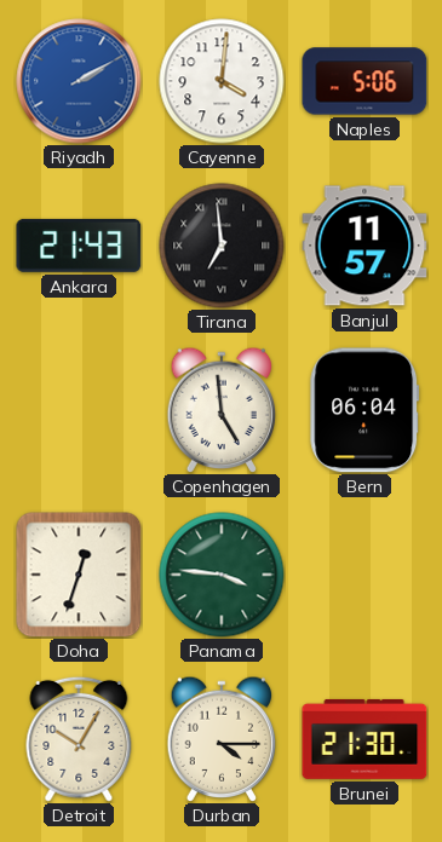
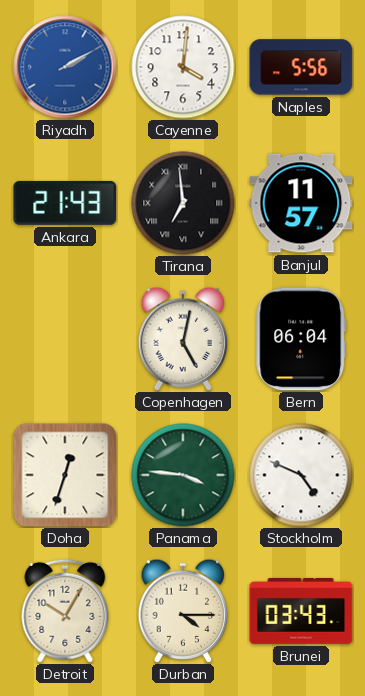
Naples: 5:06 -> 5:56
Copenhagen: 4:59 -> 5:02
Stockholm: none -> 4:49
Brunei: 21:30 -> 03:43
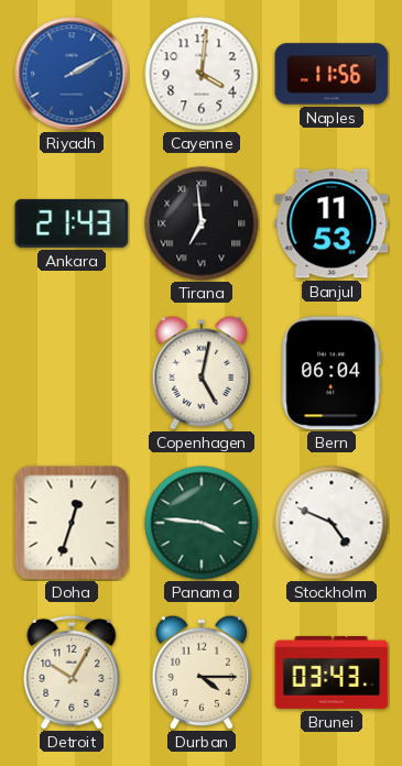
Naples: 5:56 -> 11:56
Banjul: 11:57 -> 11:53
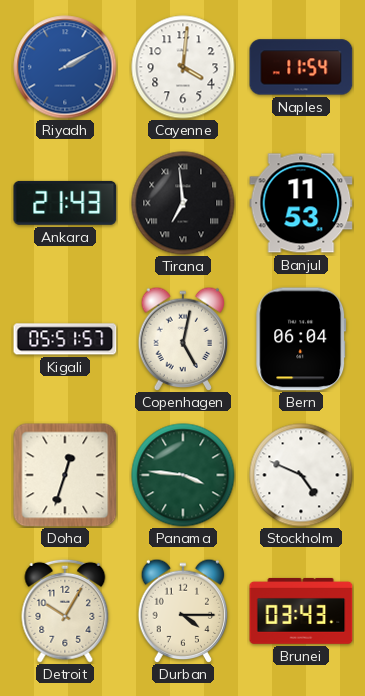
Naples: 11:56 -> 11:54
Kigali: none -> 05:51
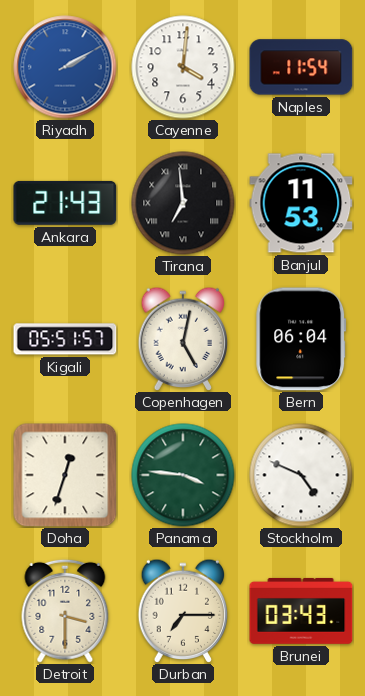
Detroit: 10:05 -> 3:30
Durban: 4:15 -> 7:15
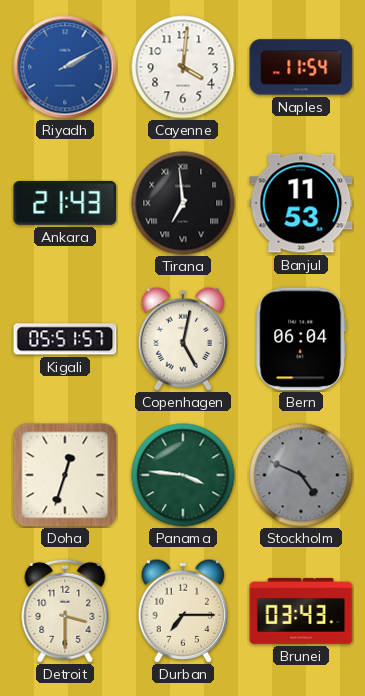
Stockholm dial: white -> grey
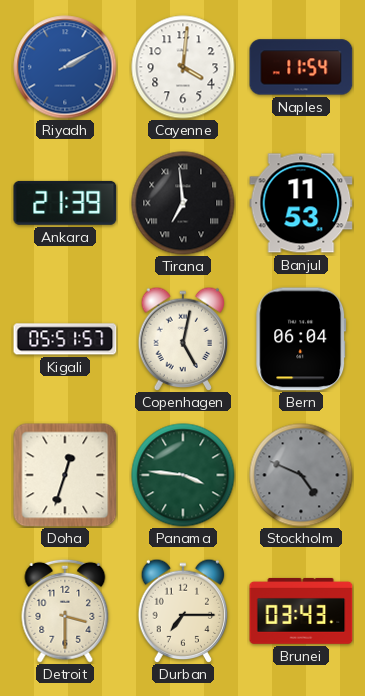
Ankara: 21:43 -> 21:39
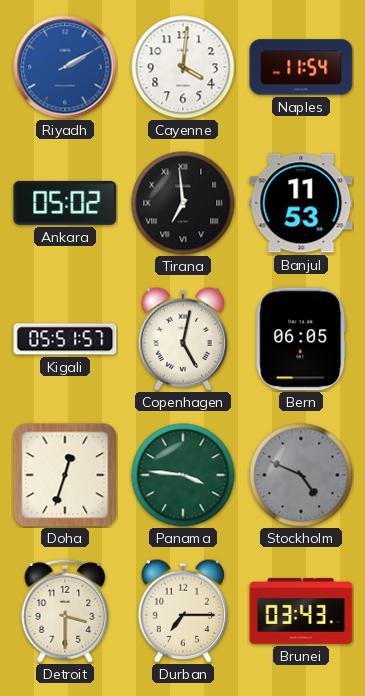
Ankara: 21:39 -> 05:02
Bern: 06:04 -> 06:05
